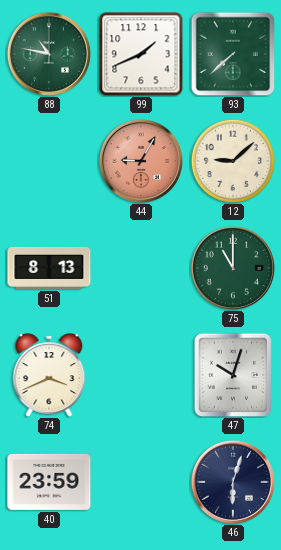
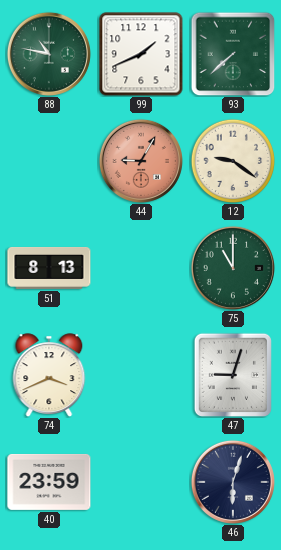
12: 9:08 -> 9:21
47: 10:03 -> 9:03
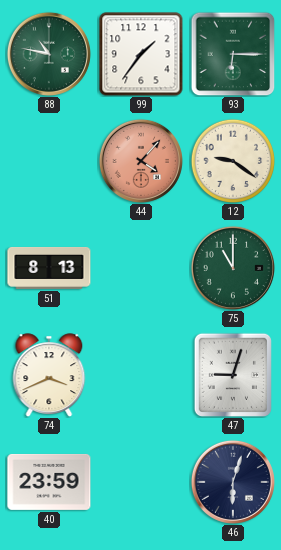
99: 1:41 -> 1:36
93: 7:38 -> 6:15
44: 9:05 -> 4:07
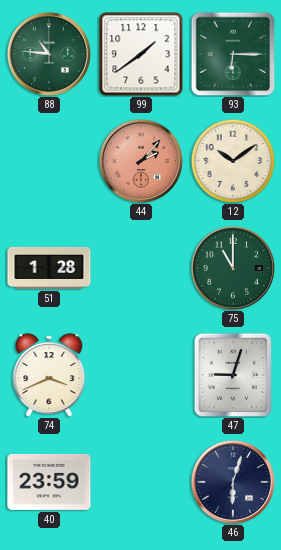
88: 10:47 -> 10:46
99: 1:36 -> 1:39
44: 4:07 -> 2:07
12: 9:21 -> 10:09
51: 8:13 -> 1:28
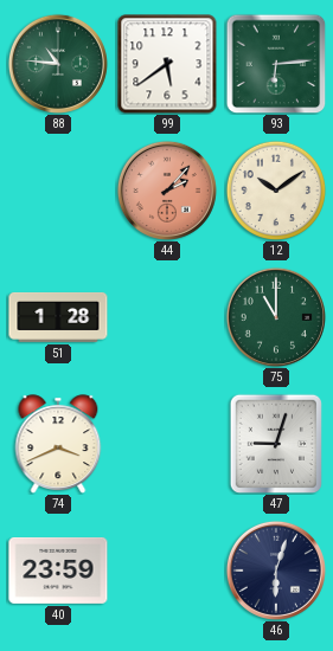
99: 1:39 -> 5:39
93: 6:15 -> 6:14
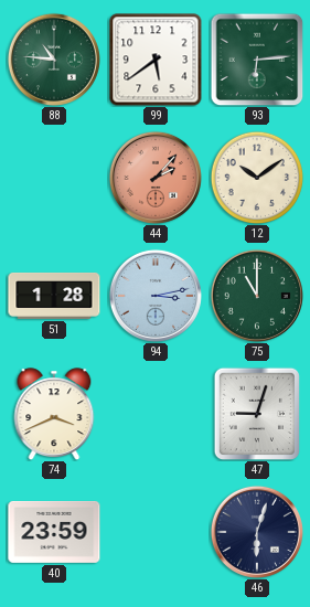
94: none -> 3:13
